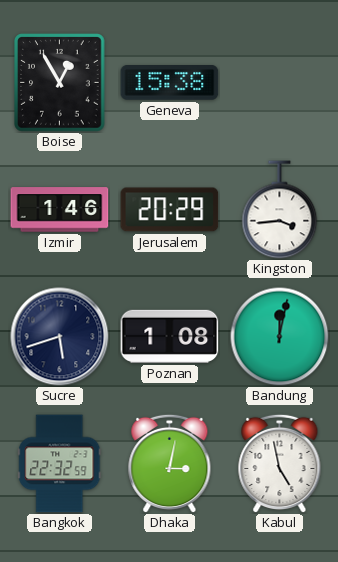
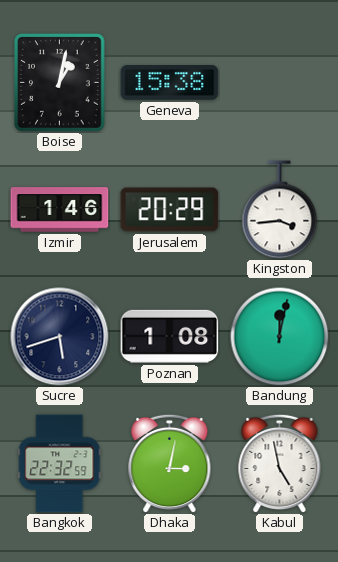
Boise: 12:55 -> 1:02
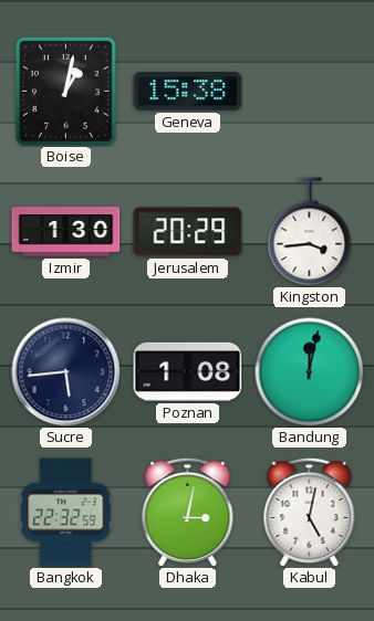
Izmir: 1:46 -> 1:30
Sucre: 5:42 -> 5:44
Kabul: 4:58 -> 5:02
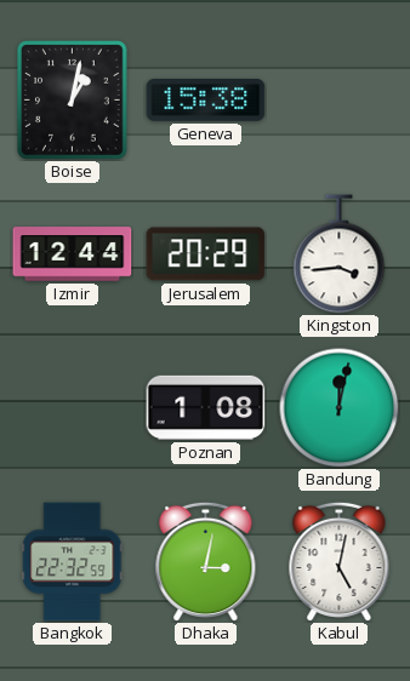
Izmir: 1:30 -> 12:44
Sucre: 5:44 -> none
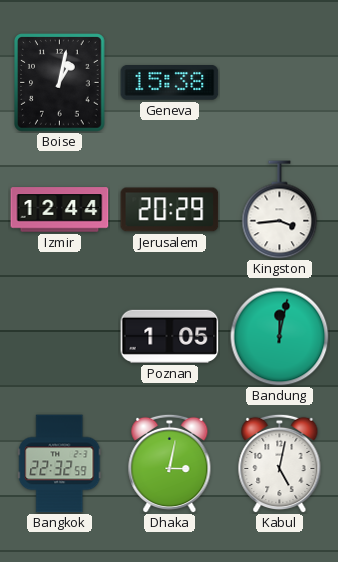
Poznan: 1:08 -> 1:05
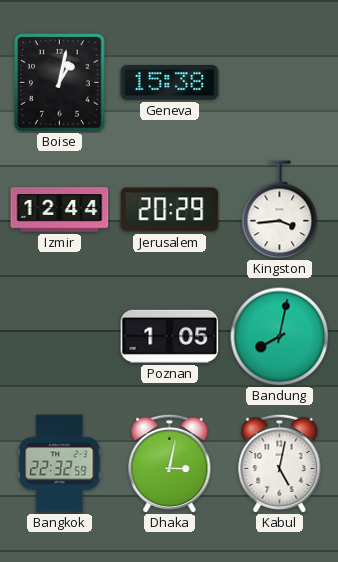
Bandung: 12:02 -> 8:02
